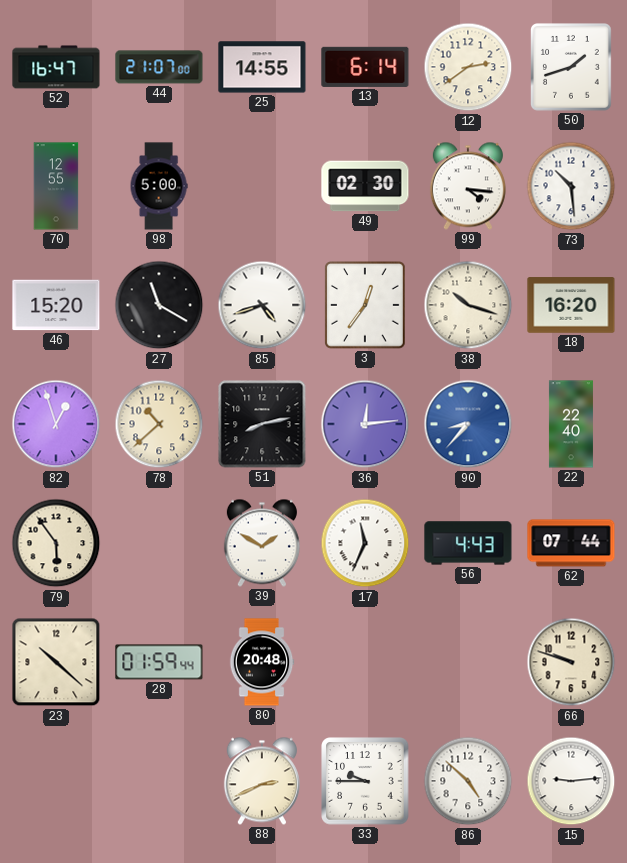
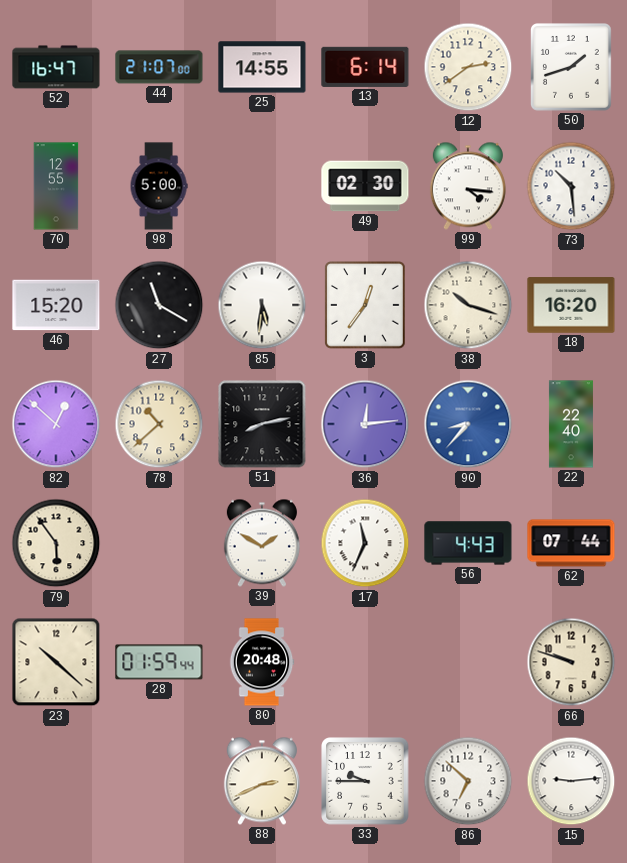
85: 4:42 -> 5:31
82: 12:57 -> 12:52
86: 4:52 -> 6:52
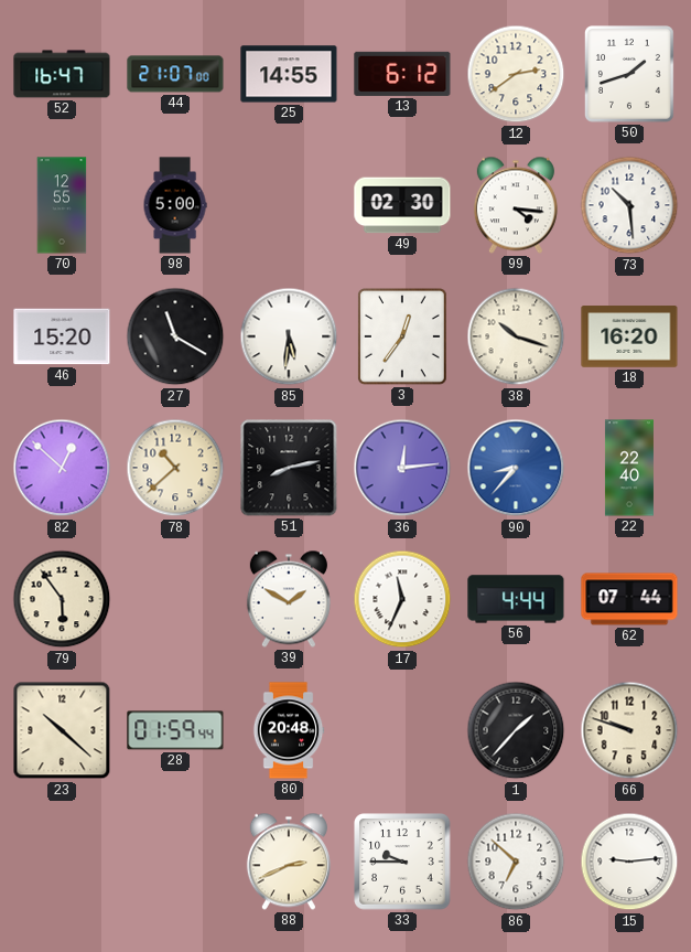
13: 6:14 -> 6:12
56: 4:43 -> 4:44
1: none -> 1:37
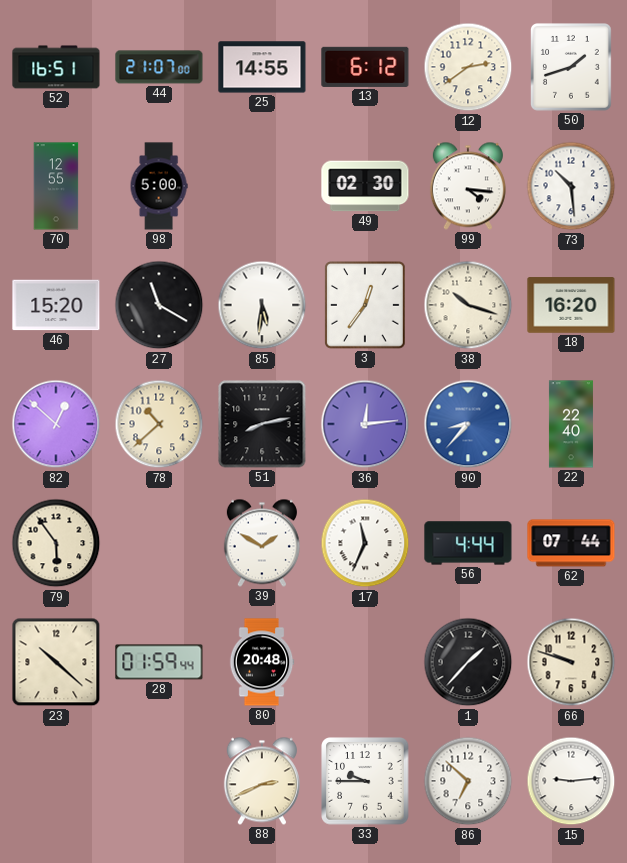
52: 16:47 -> 16:51
